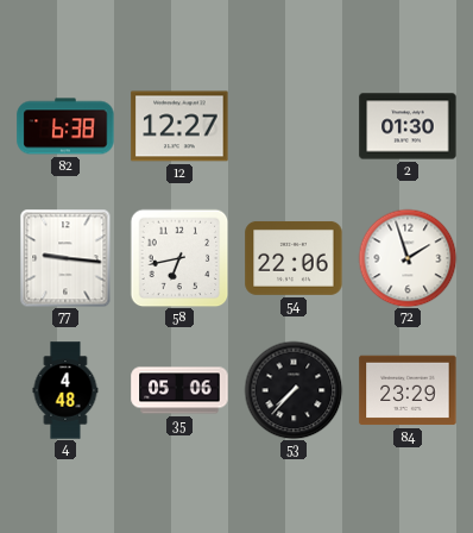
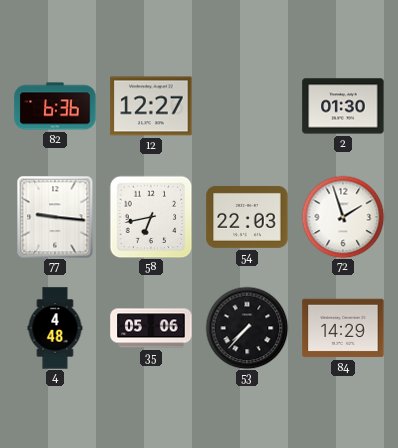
82: 6:38 -> 6:36
54: 22:06 -> 22:03
84: 23:29 -> 14:29
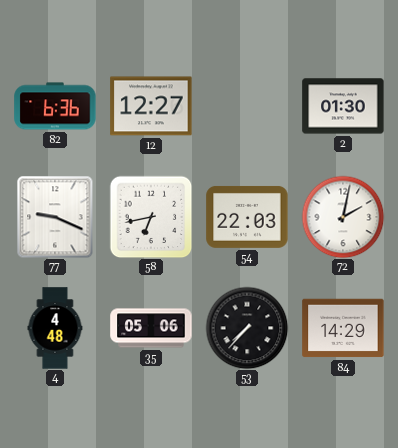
77: 9:16 -> 9:19
72: 1:57 -> 2:02
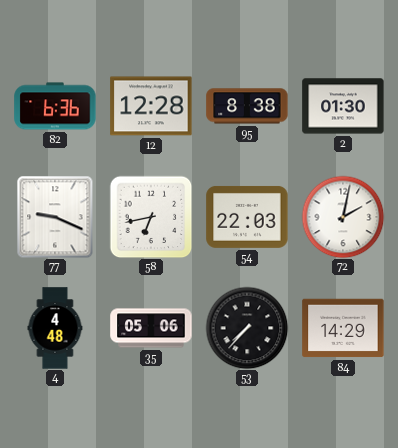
12: 12:27 -> 12:28
95: none -> 8:38
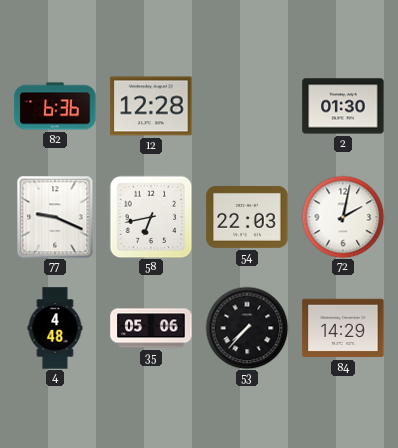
95: 8:38 -> none
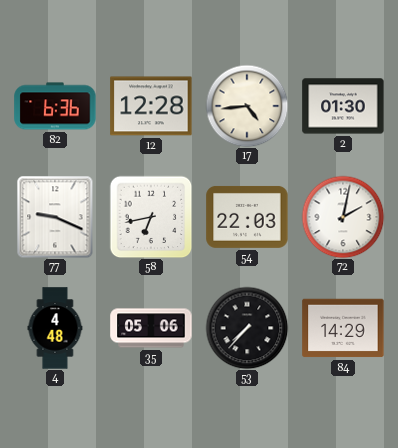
17: none -> 4:44
